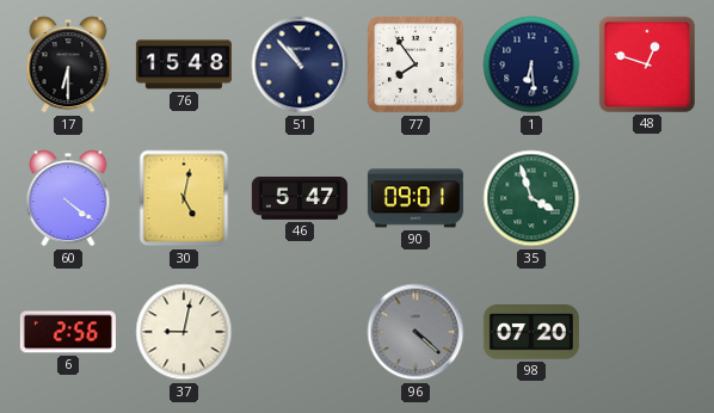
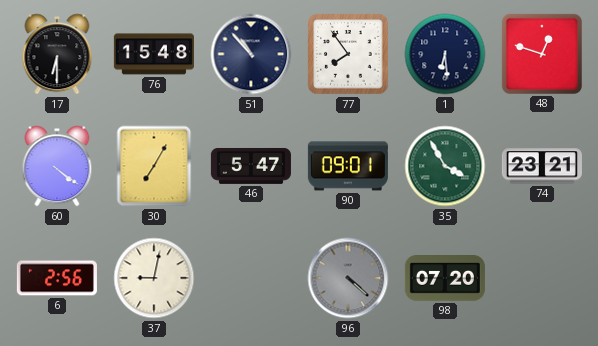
30: 5:02 -> 7:05
35: 3:57 -> 3:55
74: none -> 23:21
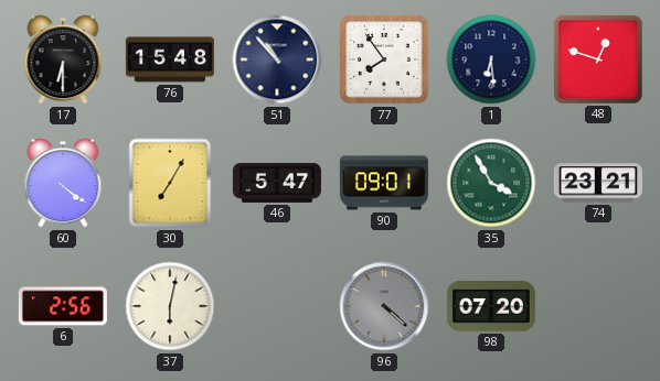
37: 9:02 -> 6:02
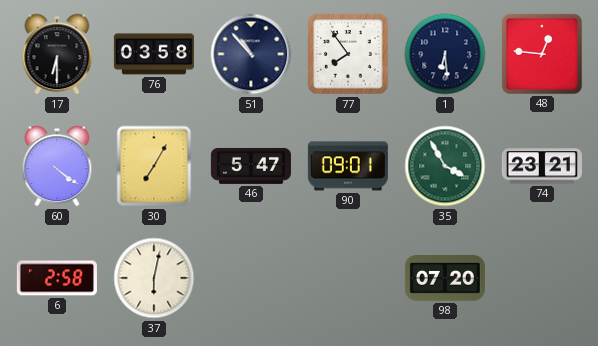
76: 15:48 -> 03:58
48: 12:48 -> 12:46
6: 2:56 -> 2:58
96: 4:22 -> none
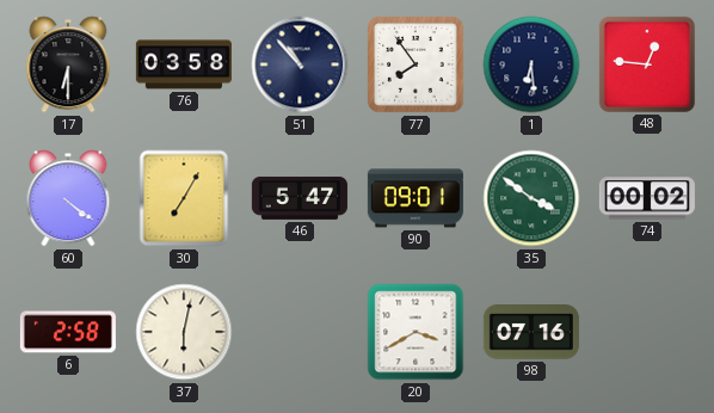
35: 3:55 -> 3:51
74: 23:21 -> 00:02
20: none -> 3:40
98: 07:20 -> 07:16
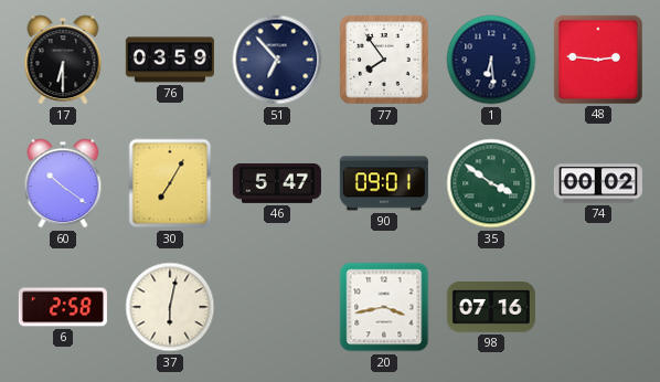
76: 03:58 -> 03:59
51: 10:53 -> 6:53
48: 12:46 -> 2:46
60: 4:21 -> 10:21
20: 3:40 -> 3:43
